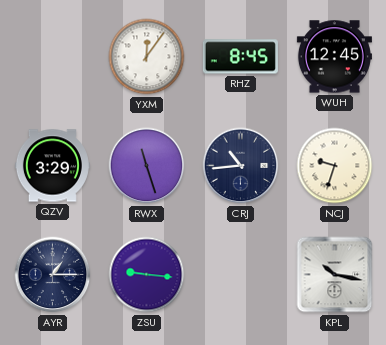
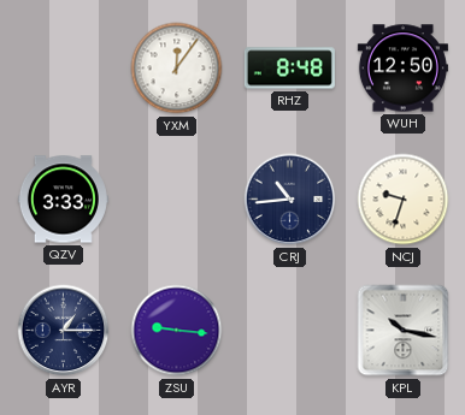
RHZ: 8:45 -> 8:48
WUH: 12:45 -> 12:50
QZV: 3:29 -> 3:33
RWX: 11:27 -> none
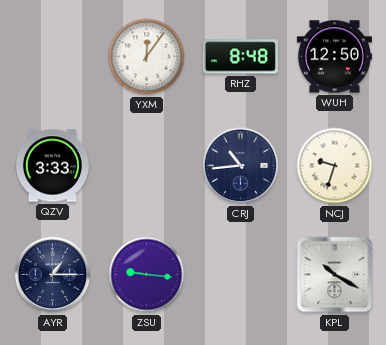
KPL: 10:17 -> 10:20
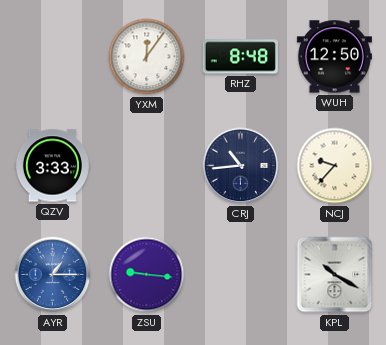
NCJ: 9:33 -> 9:37
AYR dial: navy -> blue
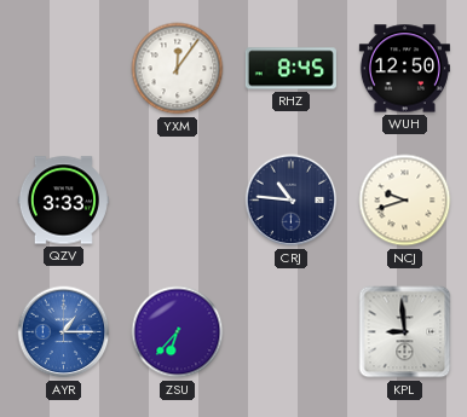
RHZ: 8:48 -> 8:45
CRJ: 10:44 -> 10:46
NCJ: 9:37 -> 9:42
ZSU: 9:16 -> 6:37
KPL: 10:20 -> 8:59
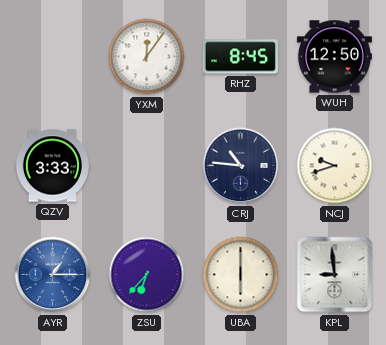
UBA: none -> 6:00
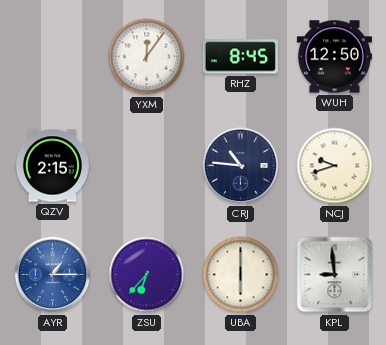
QZV: 3:33 -> 2:15
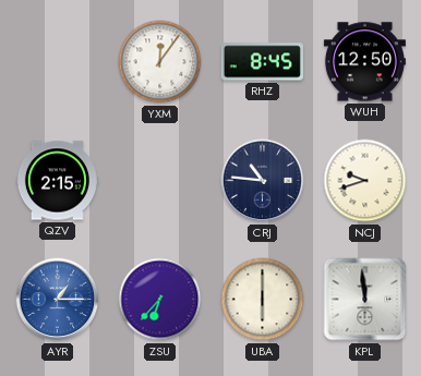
KPL: 8:59 -> 11:59
